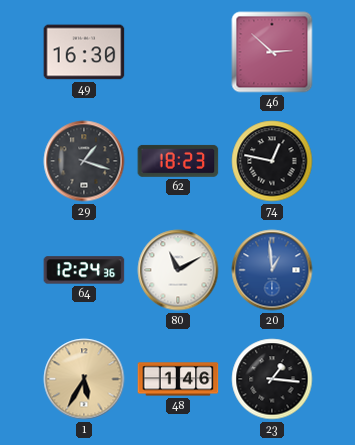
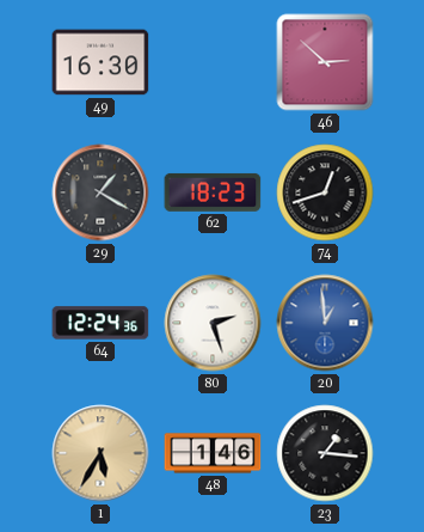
29: 1:18 -> 1:20
74: 12:47 -> 12:42
80: 11:10 -> 2:27
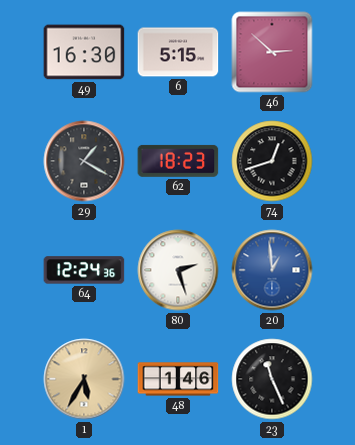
6: none -> 5:15
23: 1:16 -> 11:26
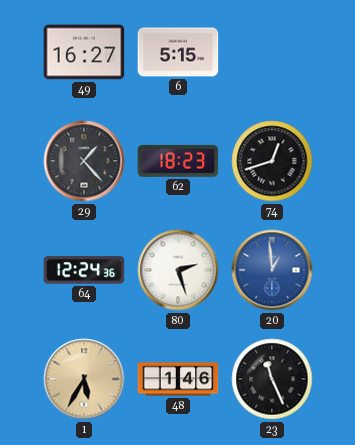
49: 16:30 -> 16:27
46: 2:52 -> none
29: 1:20 -> 1:23
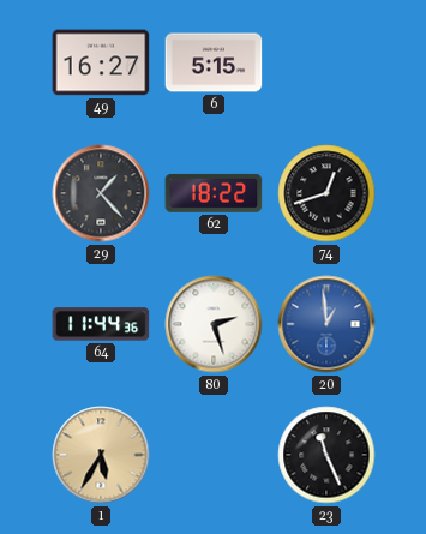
62: 18:23 -> 18:22
64: 12:24 -> 11:44
48: 1:46 -> none
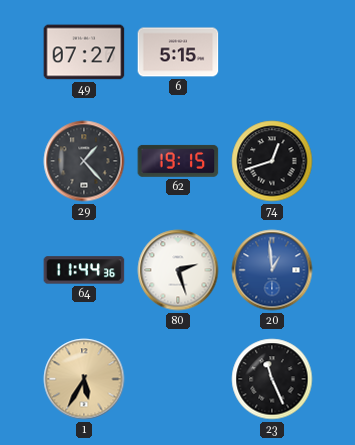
49: 16:27 -> 07:27
62: 18:22 -> 19:15
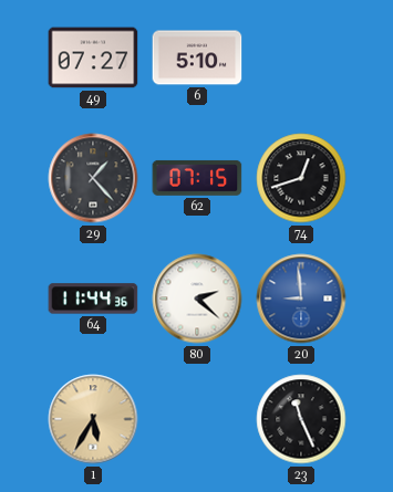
6: 5:15 -> 5:10
62: 19:15 -> 07:15
80: 2:27 -> 2:22
20: 12:59 -> 8:59
